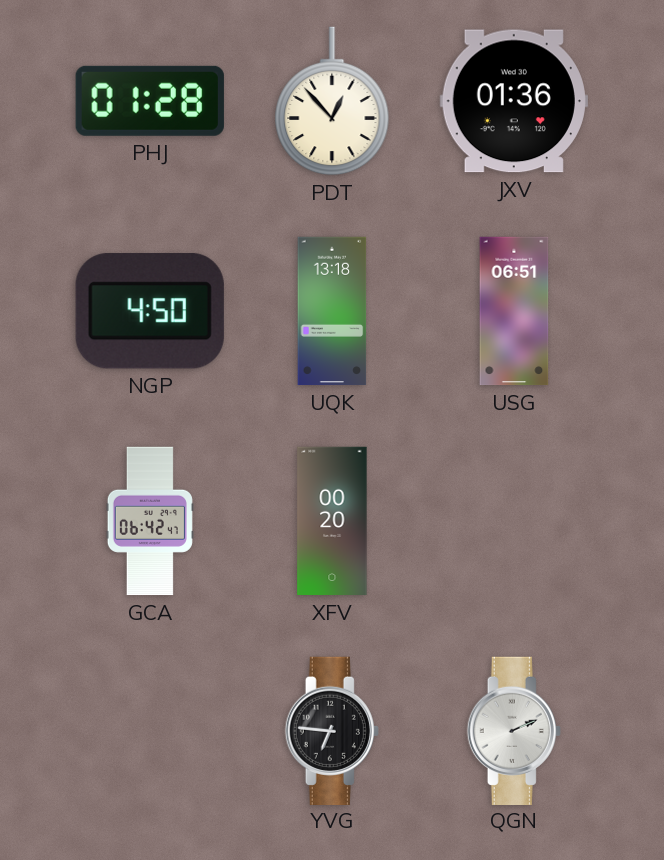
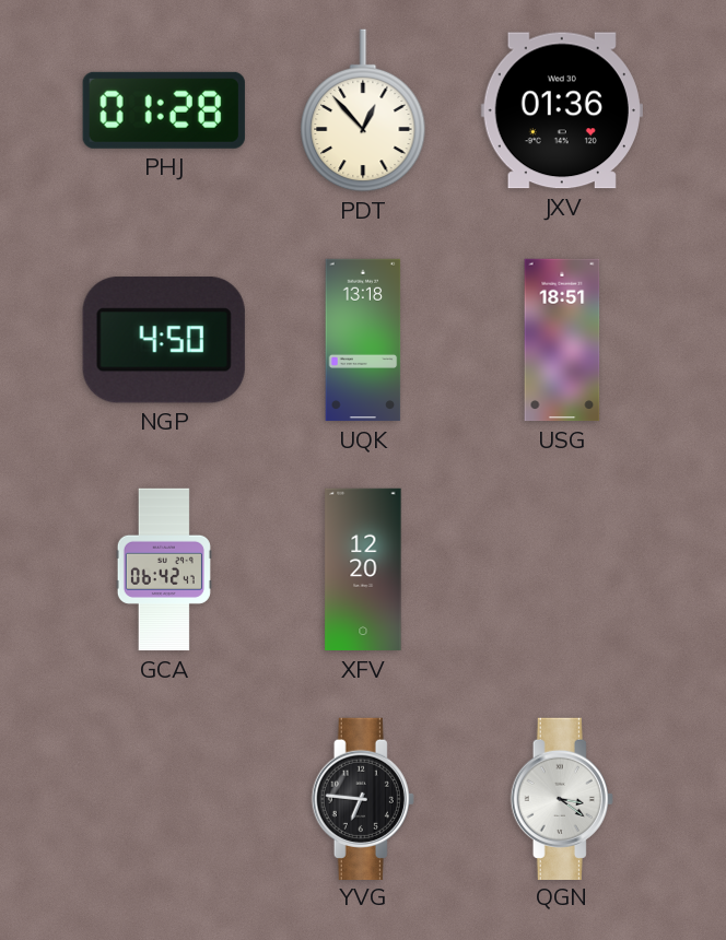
USG: 06:51 -> 18:51
XFV: 00:20 -> 12:20
QGN: 2:11 -> 3:21
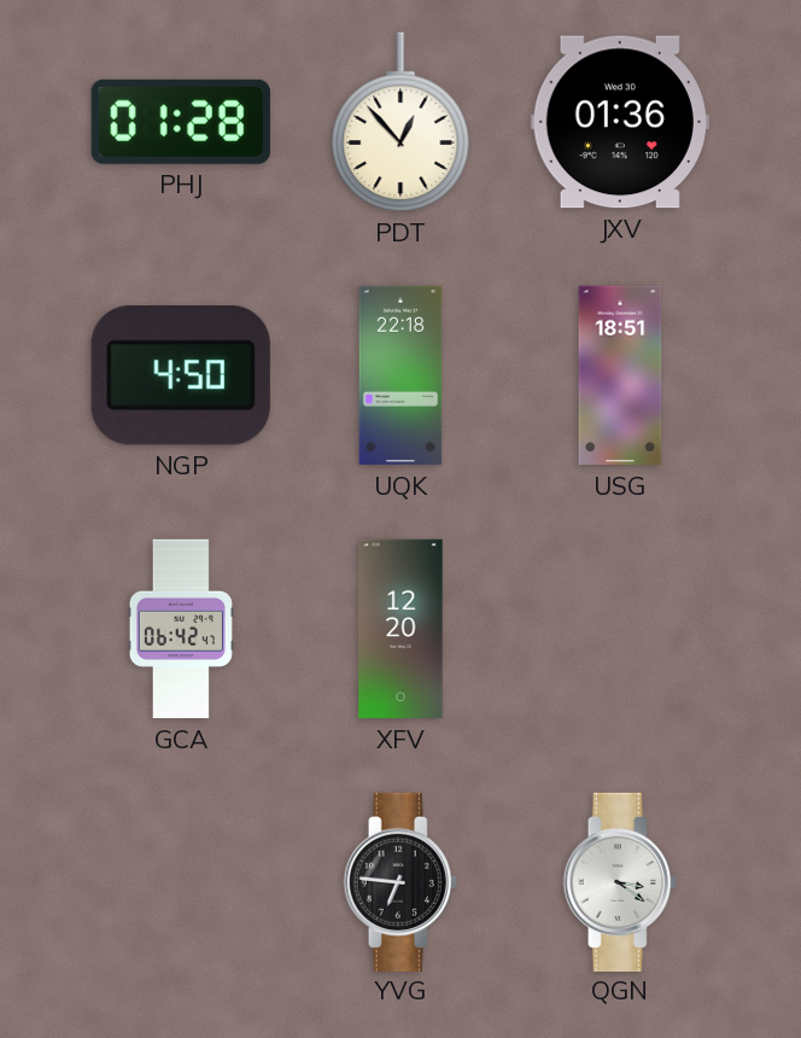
UQK: 13:18 -> 22:18
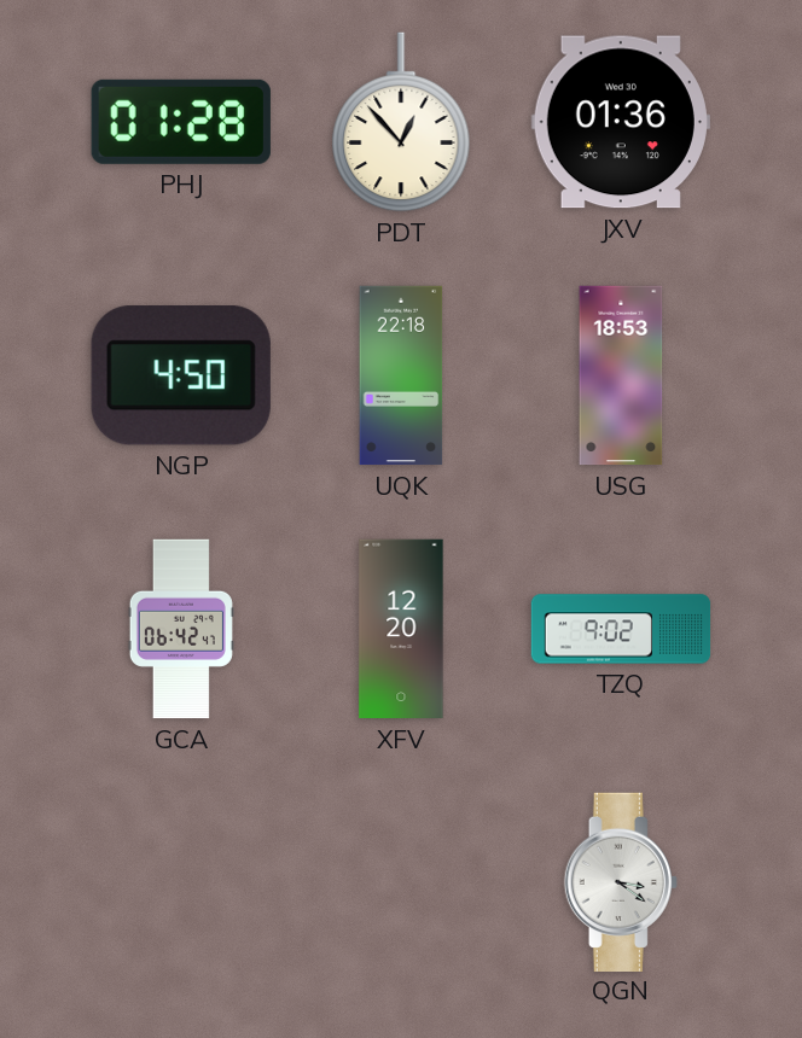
USG: 18:51 -> 18:53
TZQ: none -> 9:02
YVG: 6:46 -> none
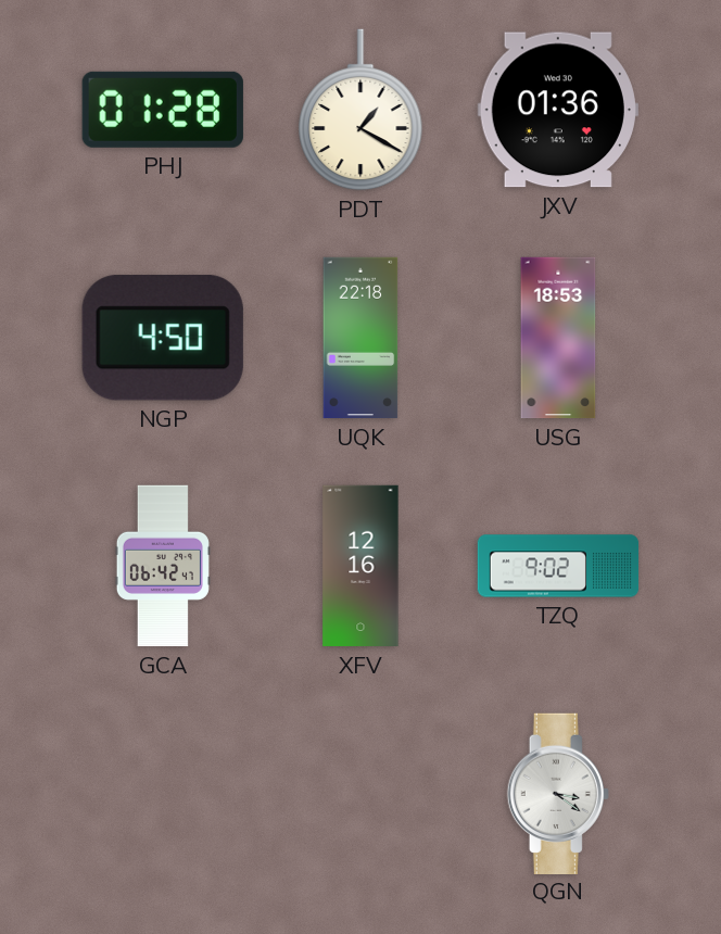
PDT: 12:53 -> 1:20
XFV: 12:20 -> 12:16
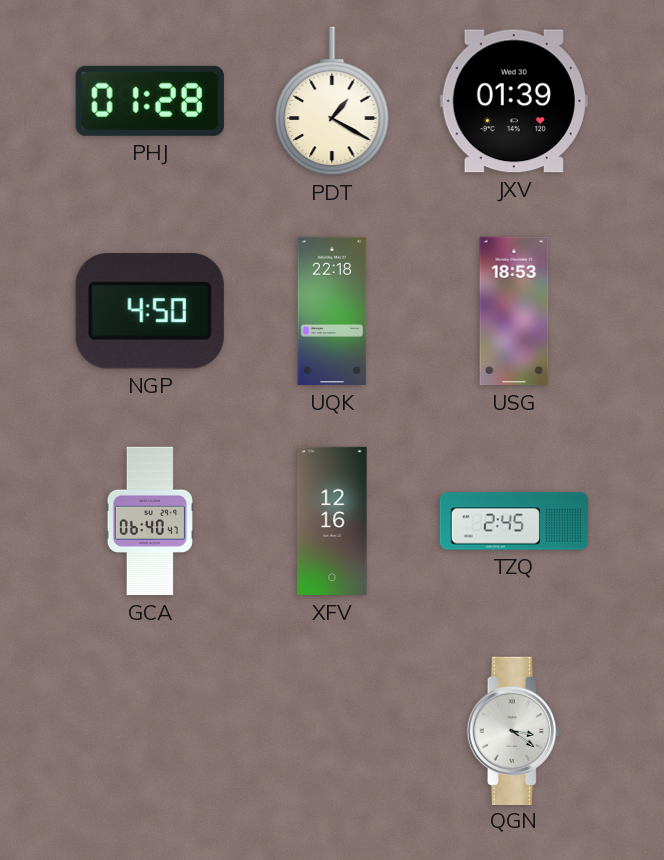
JXV: 01:36 -> 01:39
GCA: 06:42 -> 06:40
TZQ: 9:02 -> 2:45
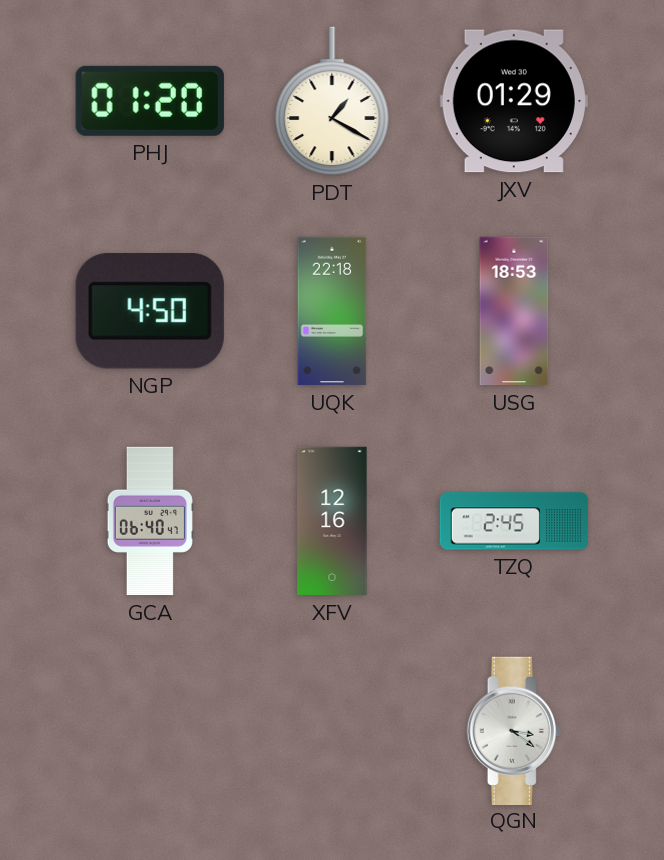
PHJ: 01:28 -> 01:20
JXV: 01:39 -> 01:29
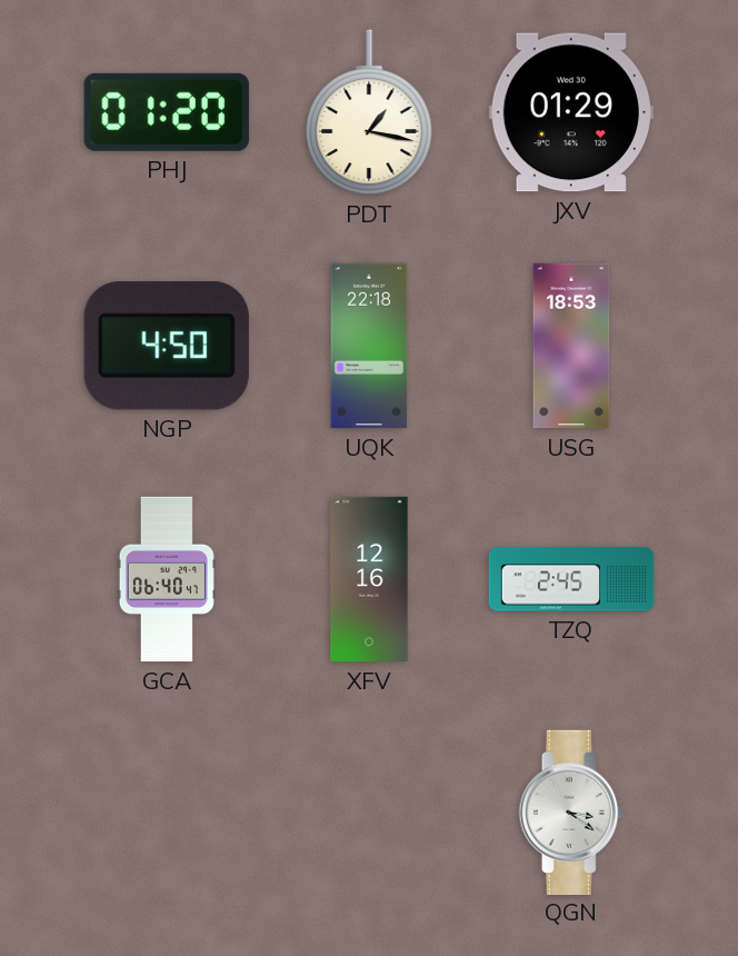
PDT: 1:20 -> 1:17
